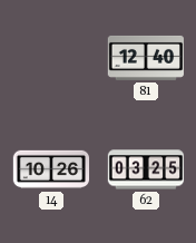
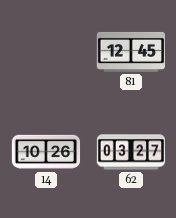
81: 12:40 -> 12:45
62: 03:25 -> 03:27
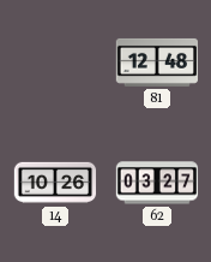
81: 12:45 -> 12:48
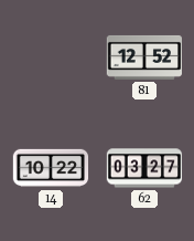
81: 12:48 -> 12:52
14: 10:26 -> 10:22
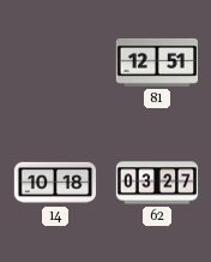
81: 12:52 -> 12:51
14: 10:22 -> 10:18
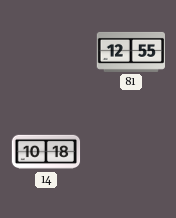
81: 12:51 -> 12:55
62: 03:27 -> none
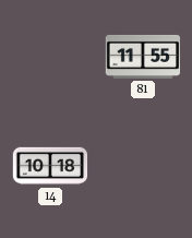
81: 12:55 -> 11:55
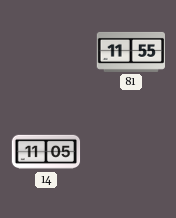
14: 10:18 -> 11:05
